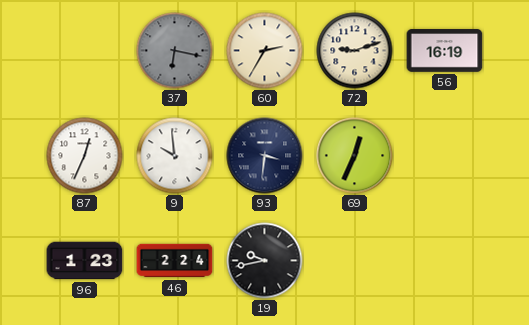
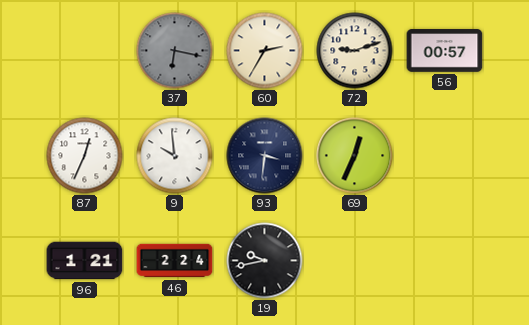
56: 16:19 -> 00:57
96: 1:23 -> 1:21
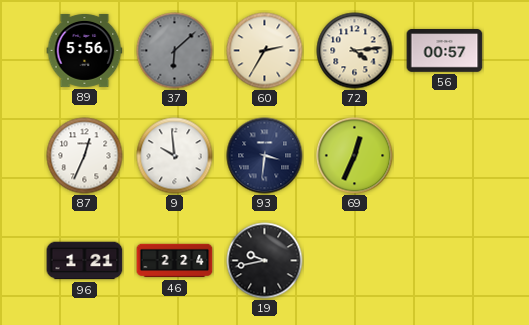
89: none -> 5:56
37: 6:17 -> 6:08
72: 9:12 -> 4:14
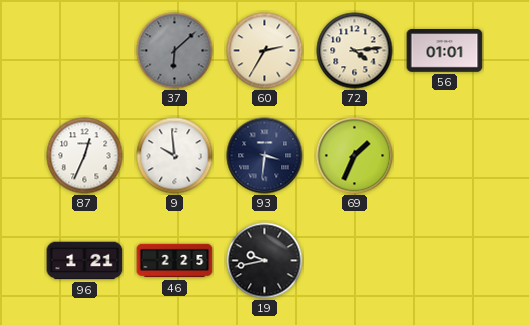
89: 5:56 -> none
56: 00:57 -> 01:01
69: 12:34 -> 1:34
46: 2:24 -> 2:25
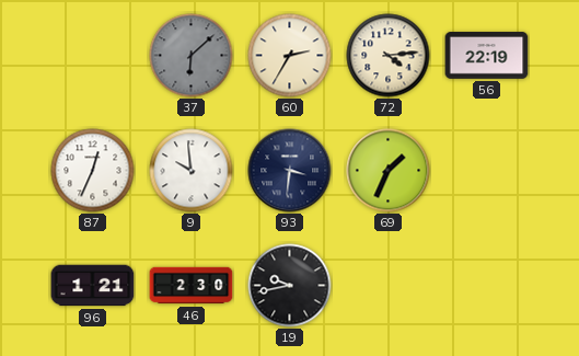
56: 01:01 -> 22:19
46: 2:25 -> 2:30
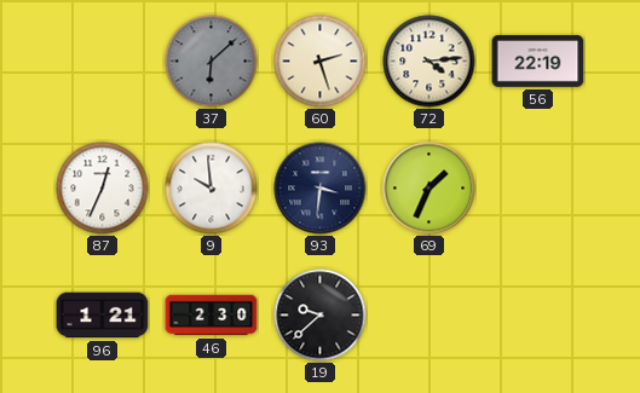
60: 2:35 -> 2:27
19: 9:43 -> 9:38
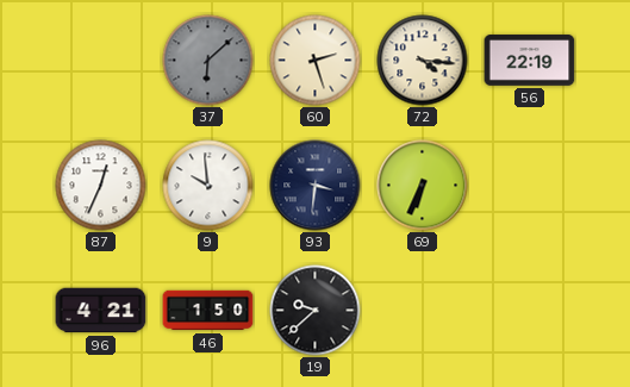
72: 4:14 -> 4:16
69: 1:34 -> 6:34
96: 1:21 -> 4:21
46: 2:30 -> 1:50
